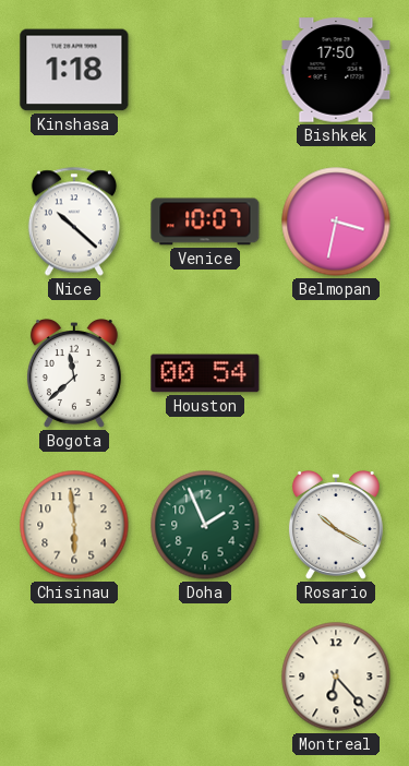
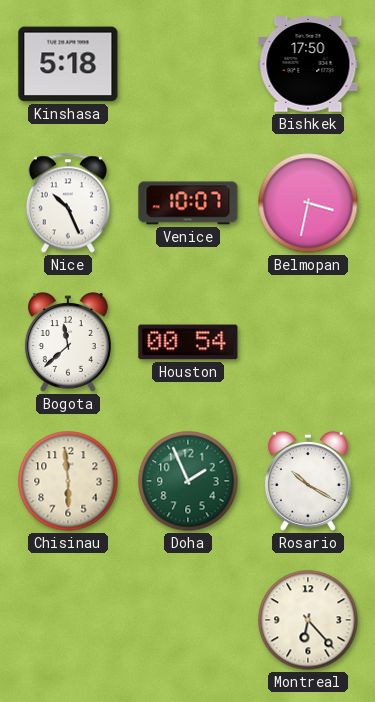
Kinshasa: 1:18 -> 5:18
Nice: 10:22 -> 10:26
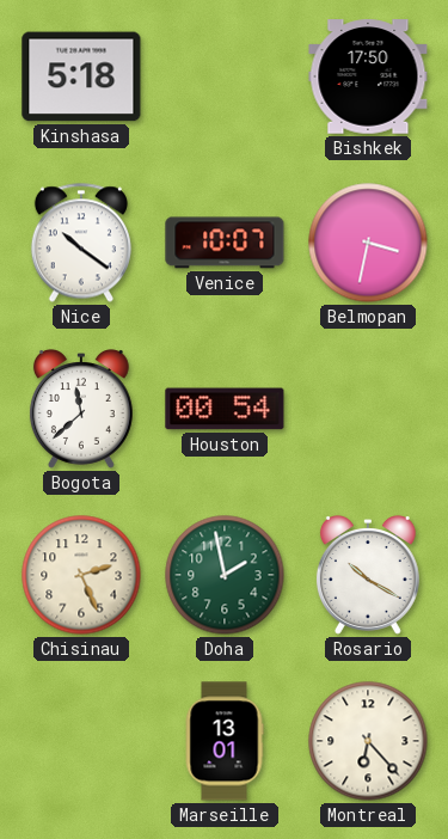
Nice: 10:26 -> 10:21
Chisinau: 5:59 -> 2:26
Doha: 1:56 -> 1:58
Marseille: none -> 13:01
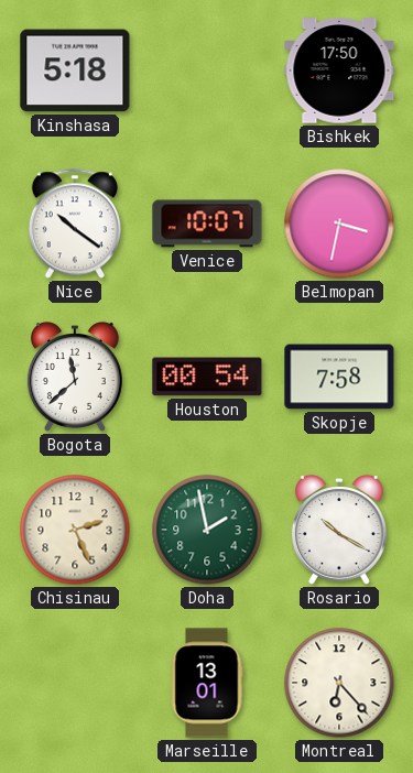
Skopje: none -> 7:58
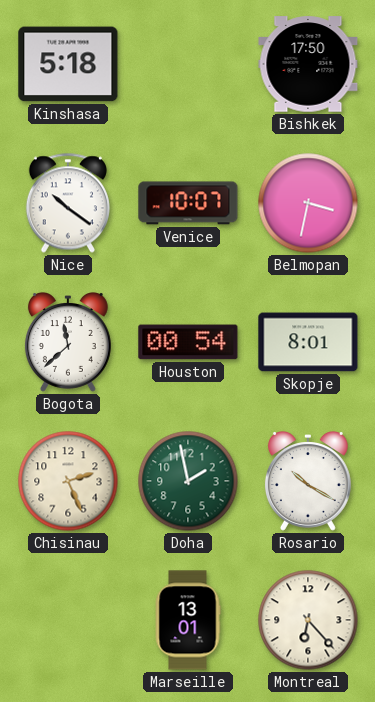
Skopje: 7:58 -> 8:01
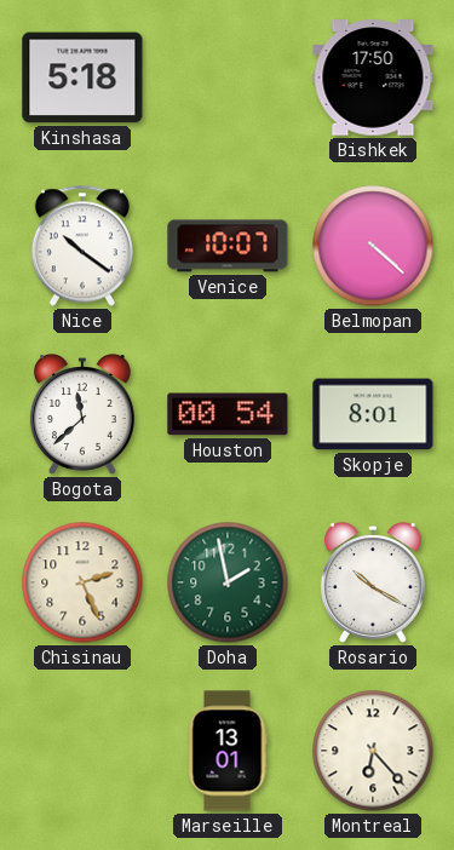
Belmopan: 3:32 -> 4:22
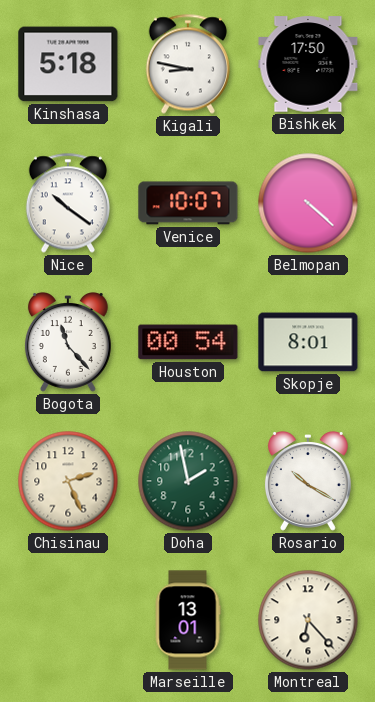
Kigali: none -> 8:47
Bogota: 11:38 -> 11:23
